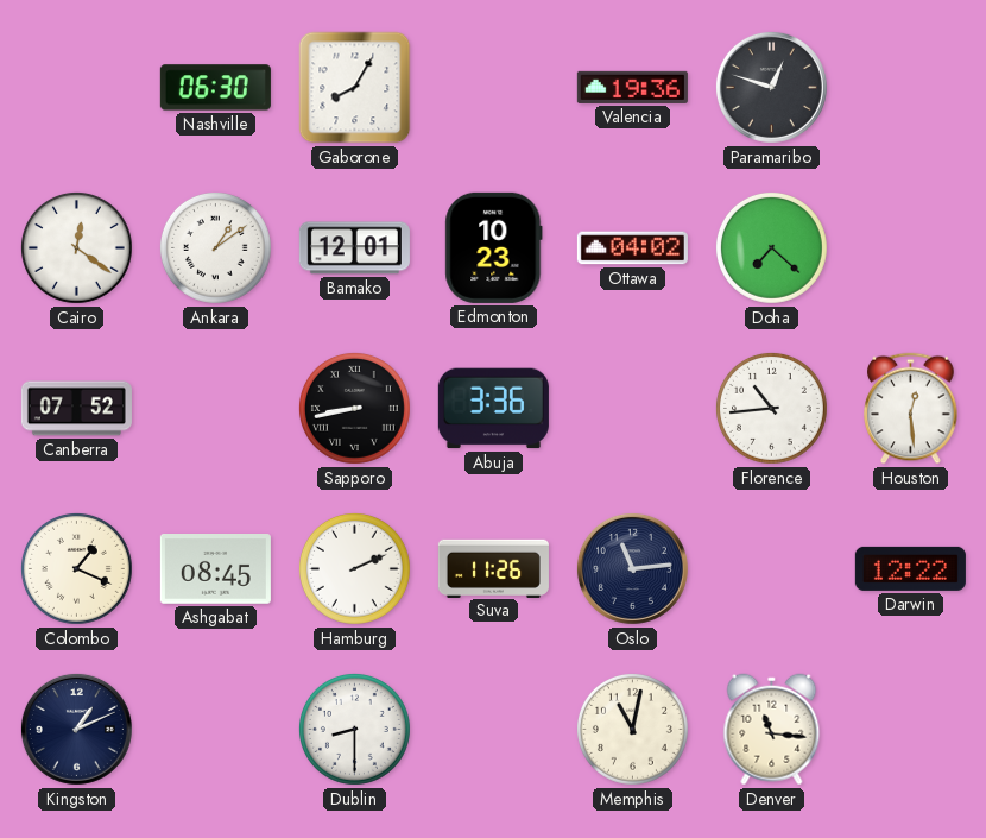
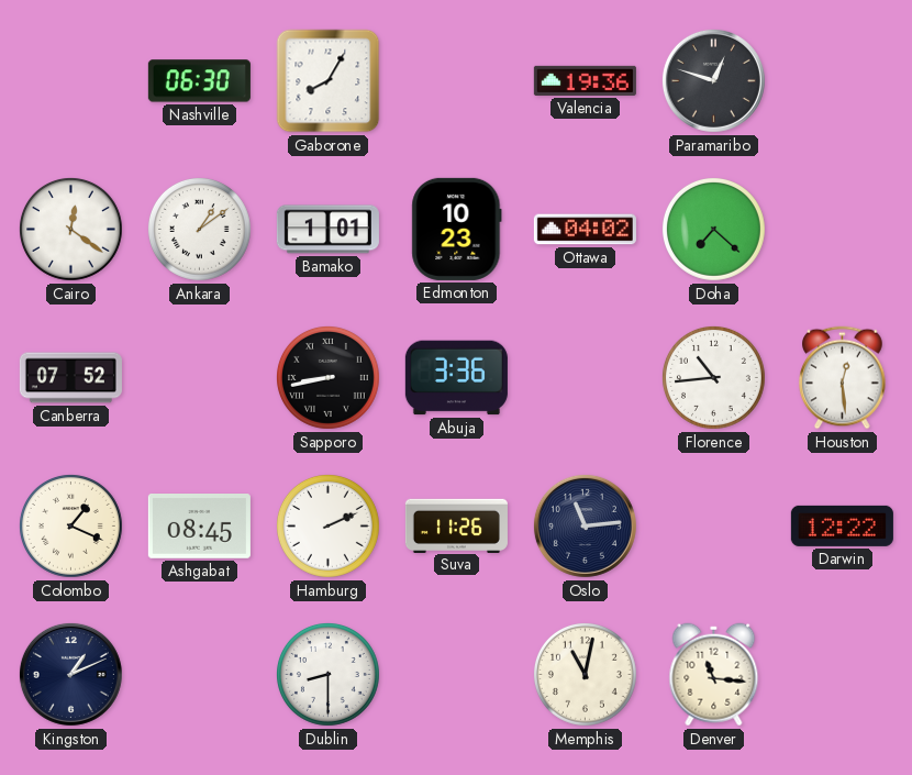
Bamako: 12:01 -> 1:01
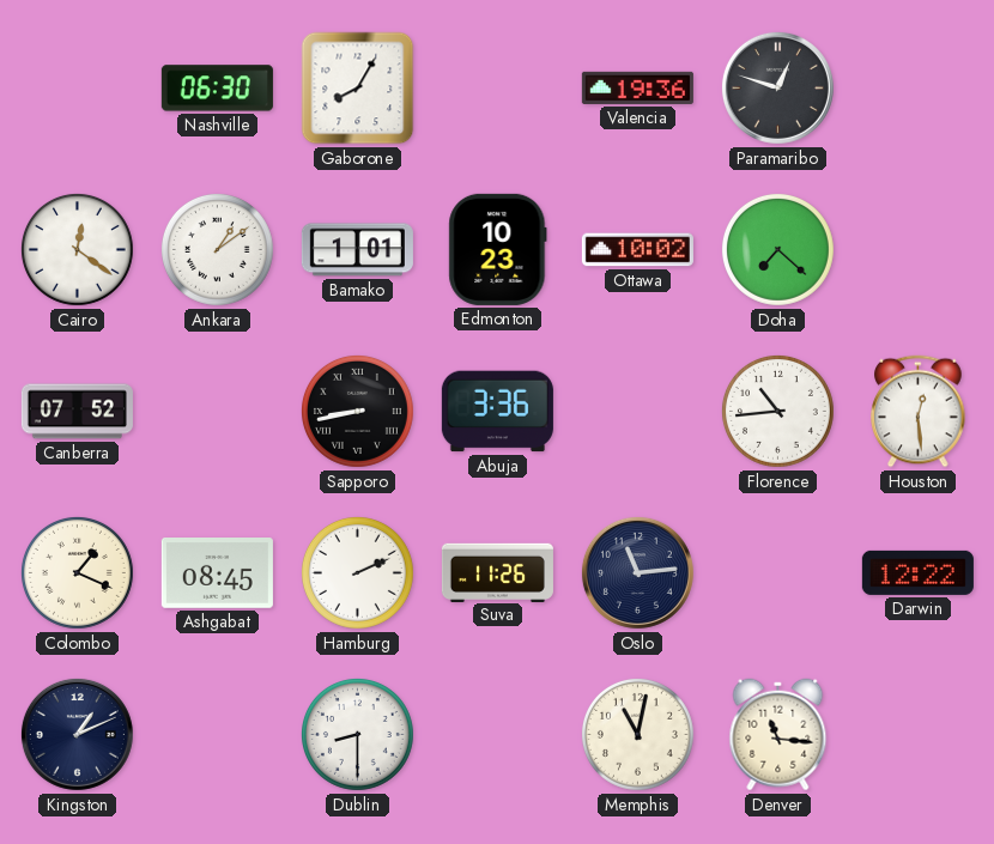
Ottawa: 04:02 -> 10:02
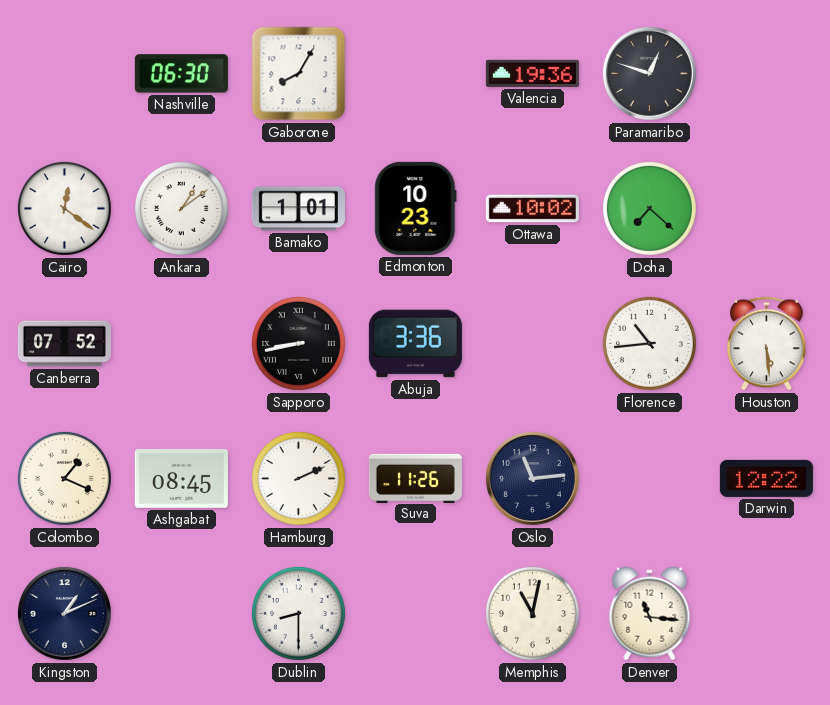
Houston: 12:29 -> 5:29
